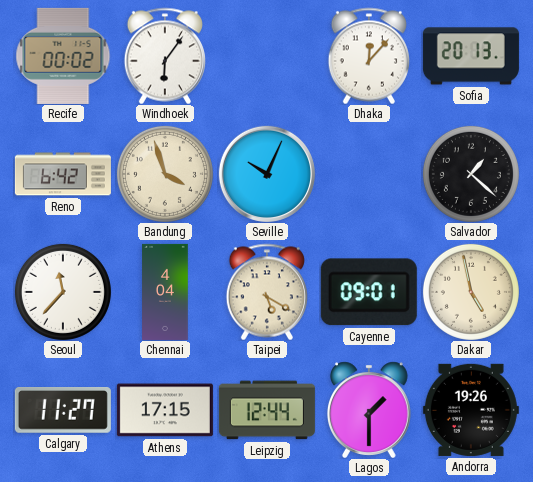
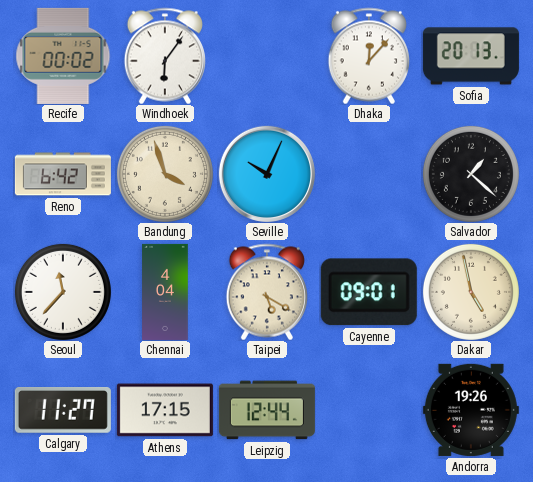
Lagos: 1:30 -> none
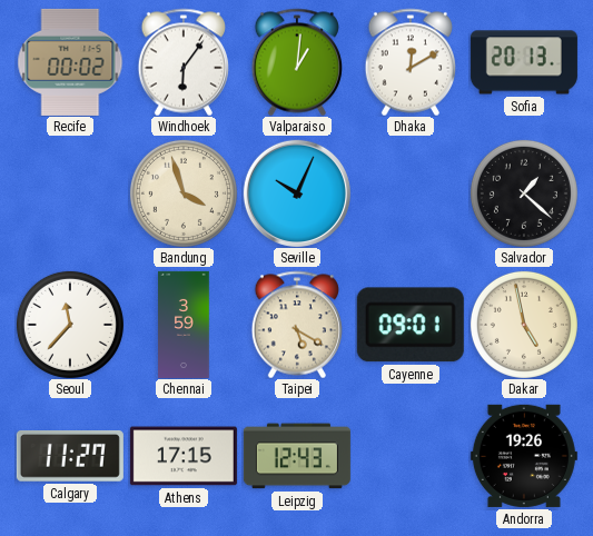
Valparaiso: none -> 1:01
Dhaka: 12:07 -> 12:10
Reno: 6:42 -> none
Chennai: 4:04 -> 3:59
Leipzig: 12:44 -> 12:43
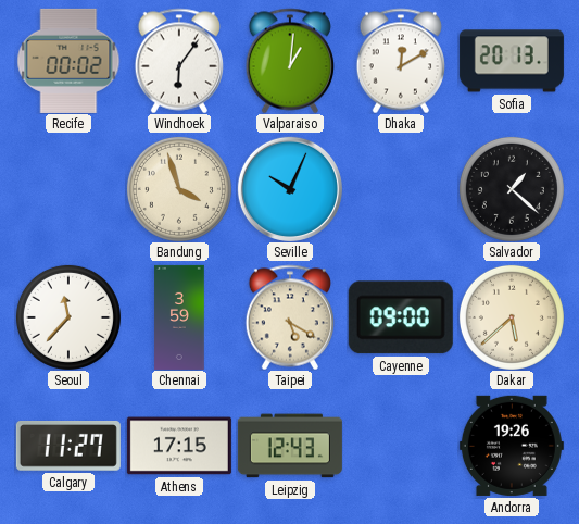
Cayenne: 09:01 -> 09:00
Dakar: 4:58 -> 5:38
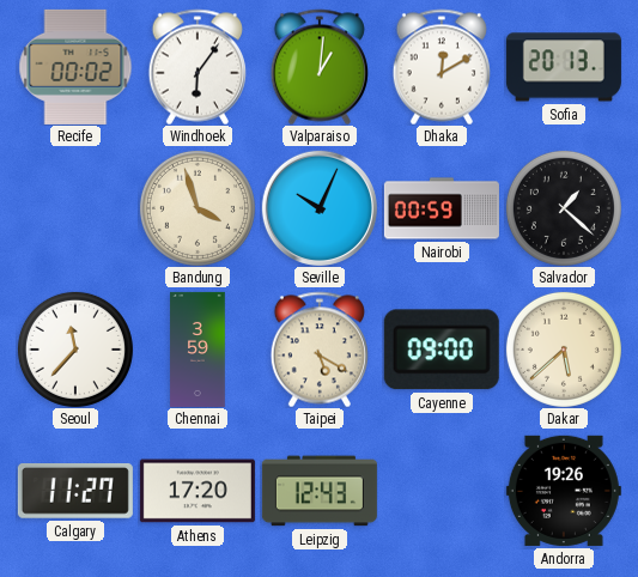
Nairobi: none -> 00:59
Athens: 17:15 -> 17:20
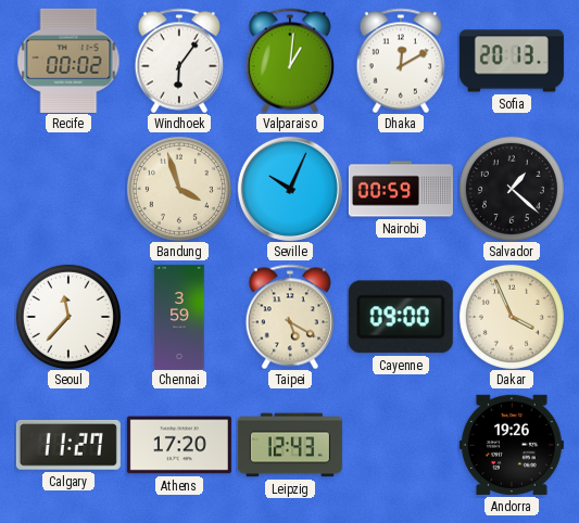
Dakar: 5:38 -> 3:56
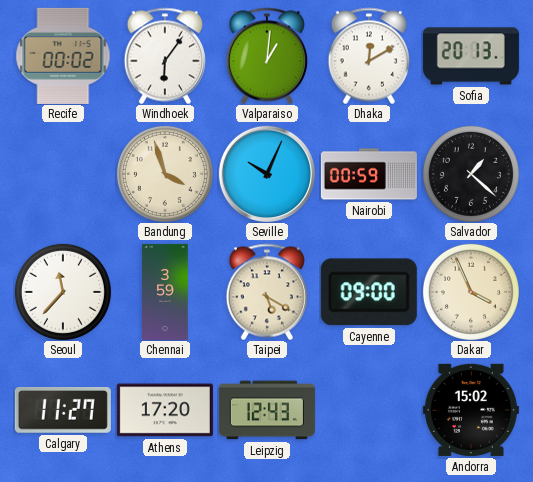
Andorra: 19:26 -> 15:02
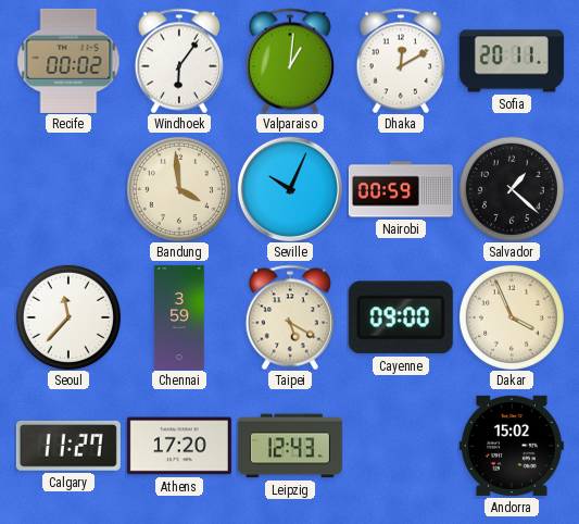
Sofia: 20:13 -> 20:11
Bandung: 3:57 -> 3:59
